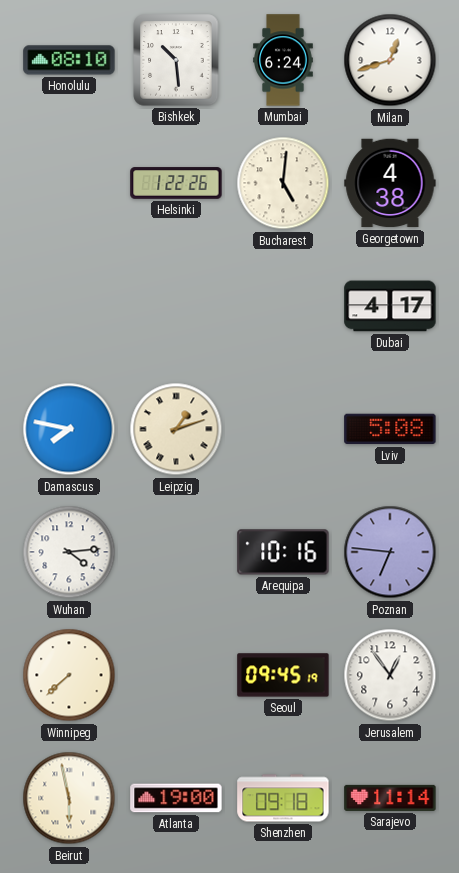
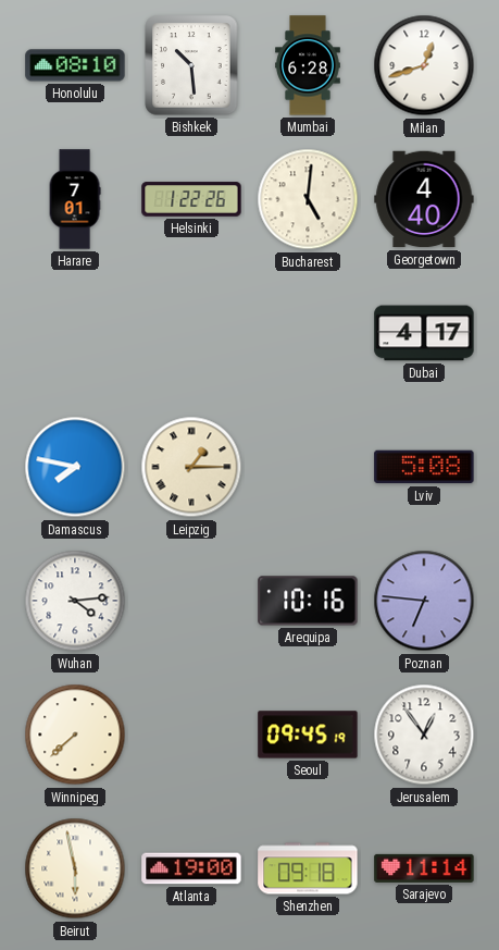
Mumbai: 6:24 -> 6:28
Harare: none -> 7:01
Georgetown: 4:38 -> 4:40
Leipzig: 1:12 -> 1:15
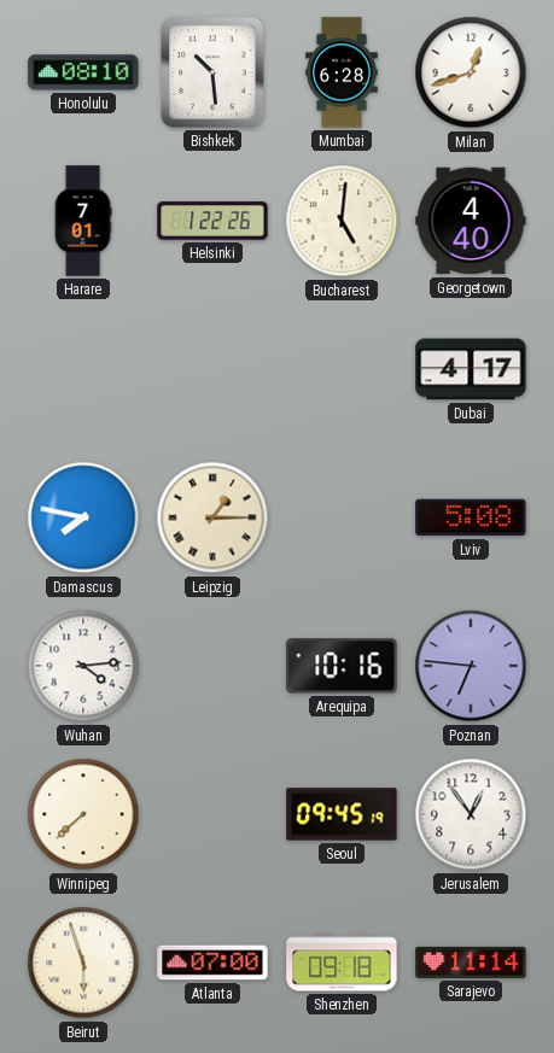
Beirut: 5:58 -> 5:57
Atlanta: 19:00 -> 07:00
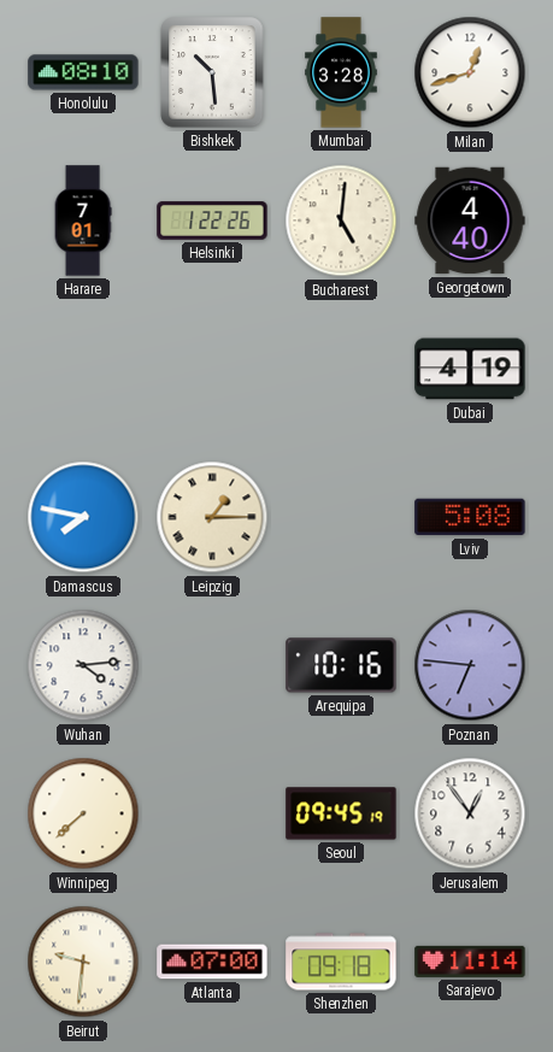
Mumbai: 6:28 -> 3:28
Dubai: 4:17 -> 4:19
Beirut: 5:57 -> 9:31
